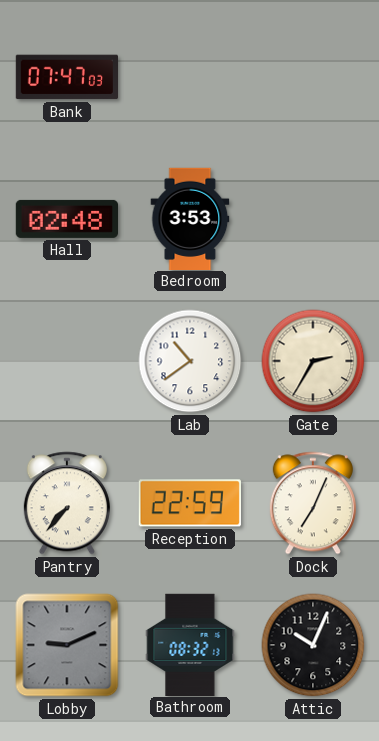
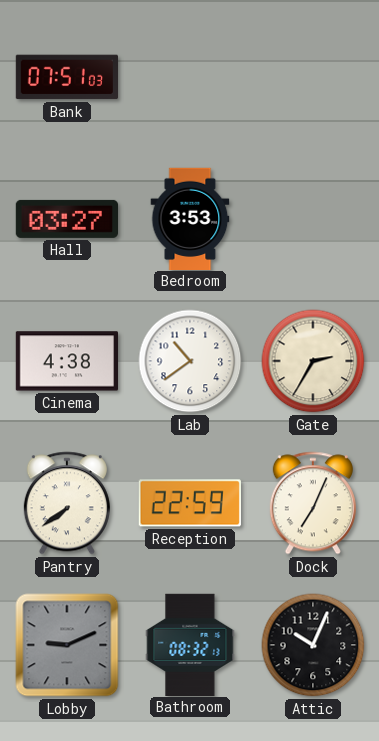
Bank: 07:47 -> 07:51
Hall: 02:48 -> 03:27
Cinema: none -> 4:38
Pantry: 7:37 -> 7:39
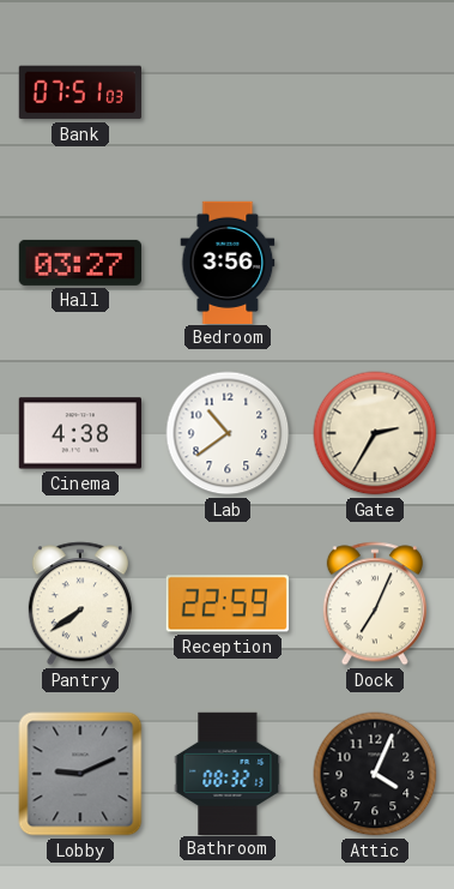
Bedroom: 3:53 -> 3:56
Attic: 10:04 -> 4:04
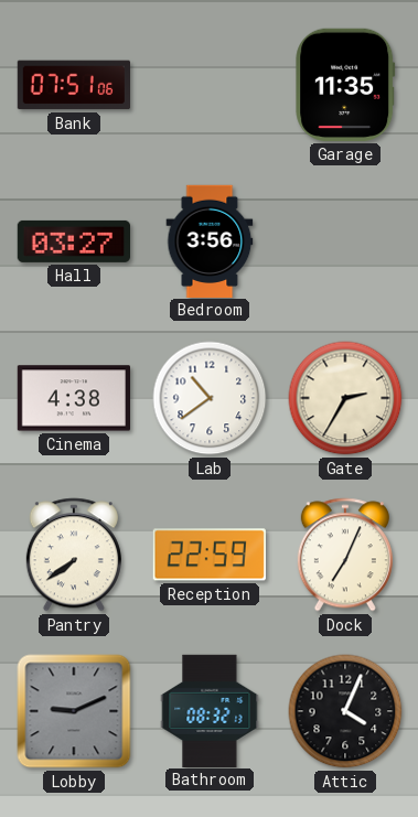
Bank: 07:51:03 -> 07:51:06
Garage: none -> 11:35
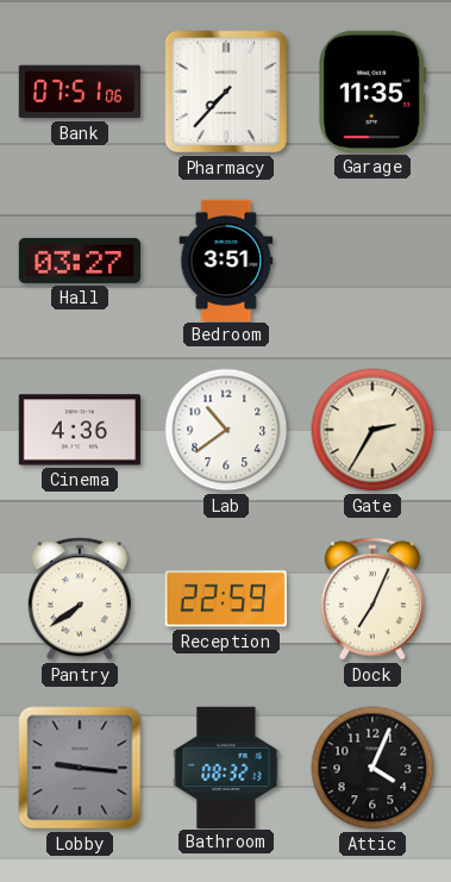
Pharmacy: none -> 7:37
Bedroom: 3:56 -> 3:51
Cinema: 4:38 -> 4:36
Lobby: 9:11 -> 9:16
